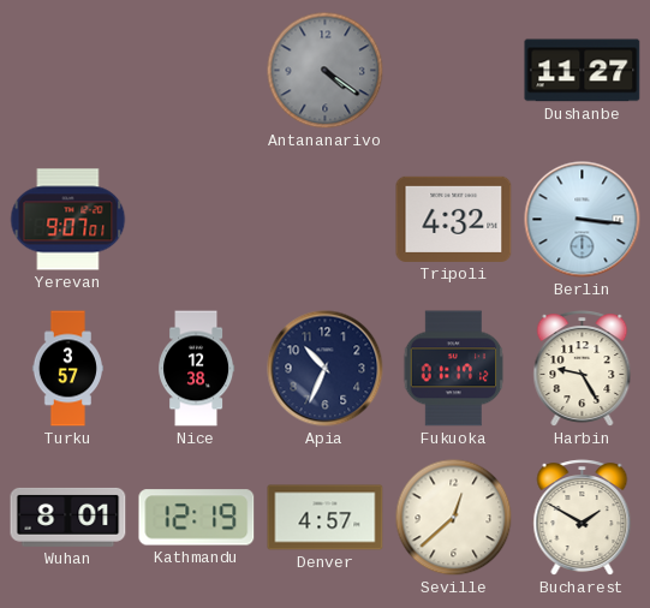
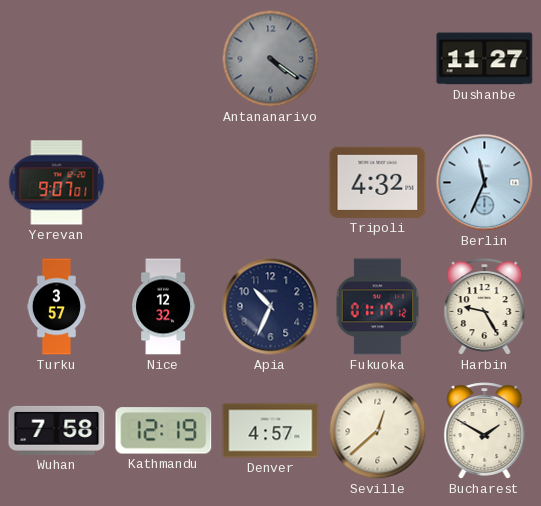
Berlin: 3:16 -> 11:34
Nice: 12:38 -> 12:32
Wuhan: 8:01 -> 7:58
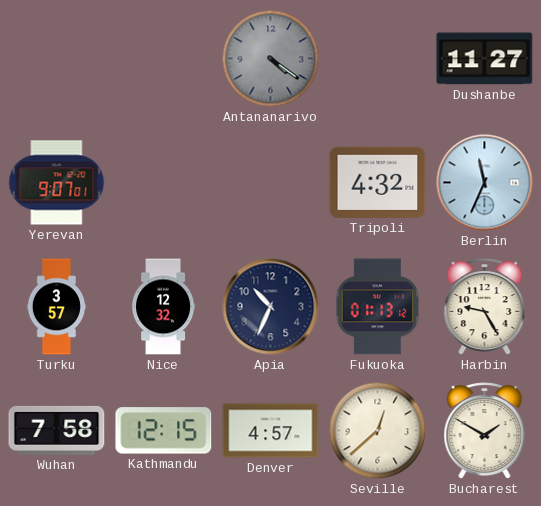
Fukuoka: 01:17 -> 01:13
Kathmandu: 12:19 -> 12:15
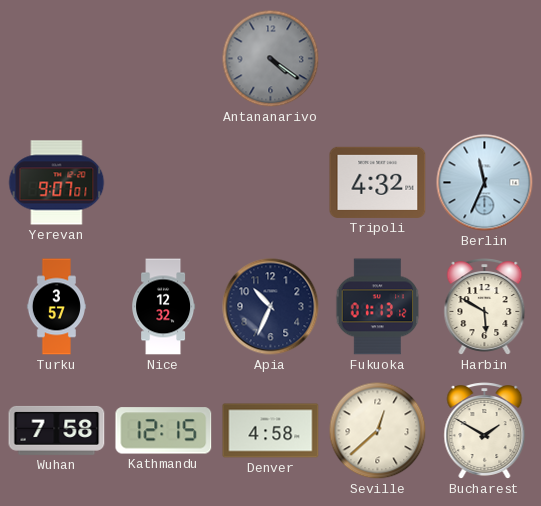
Dushanbe: 11:27 -> none
Harbin: 9:25 -> 5:50
Denver: 4:57 -> 4:58
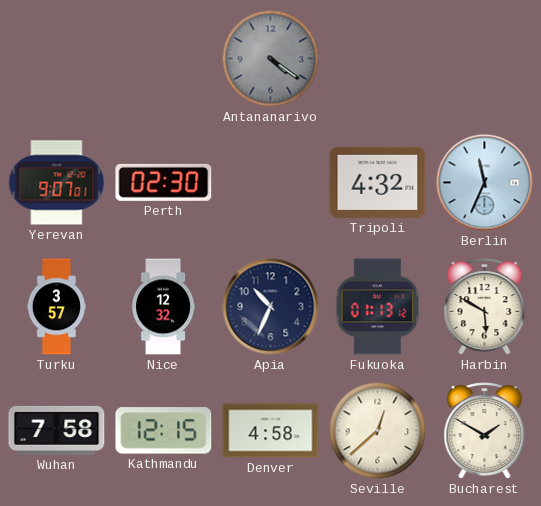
Perth: none -> 02:30
